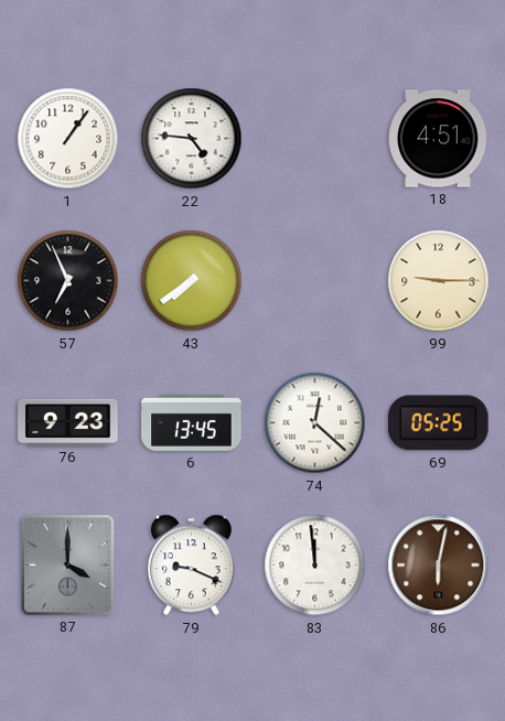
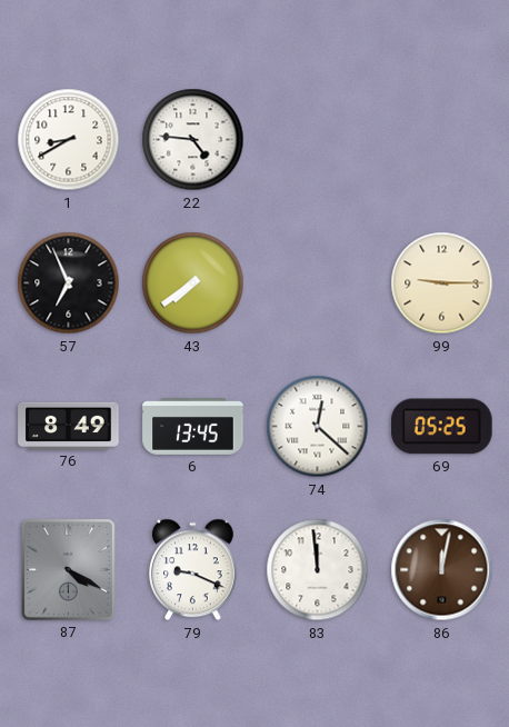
1: 1:06 -> 8:40
18: 4:51 -> none
76: 9:23 -> 8:49
87: 4:00 -> 4:20
86: 6:02 -> 12:02
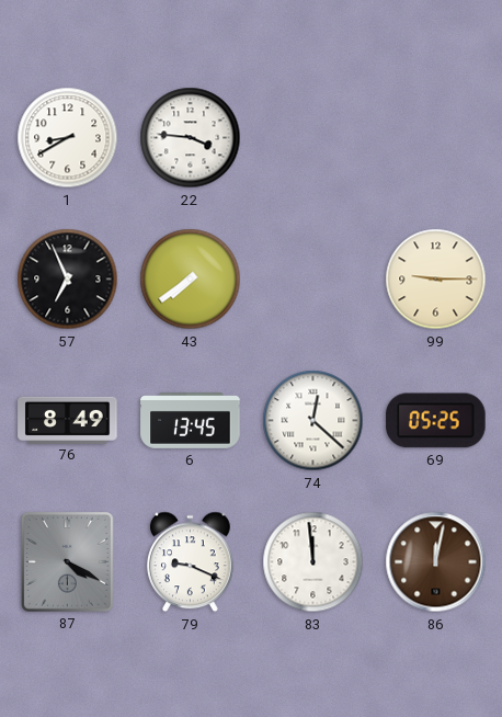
22: 4:46 -> 3:46
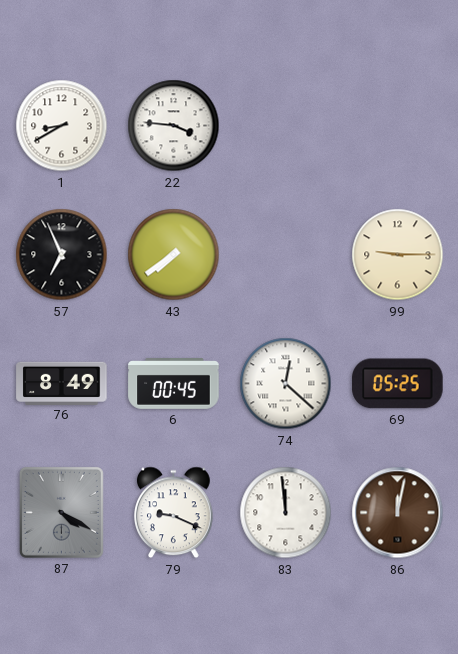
6: 13:45 -> 00:45
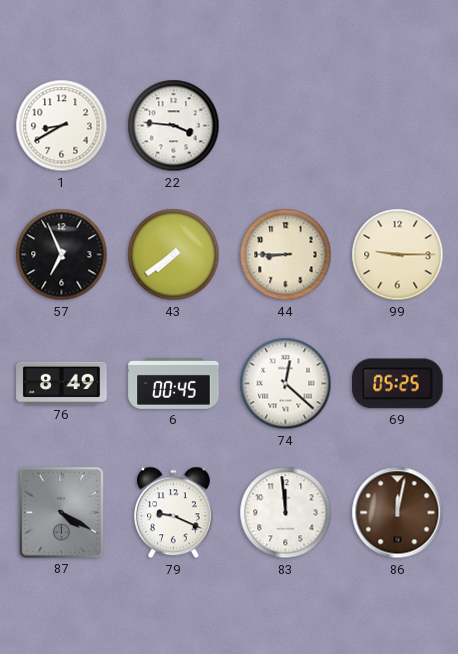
44: none -> 8:45
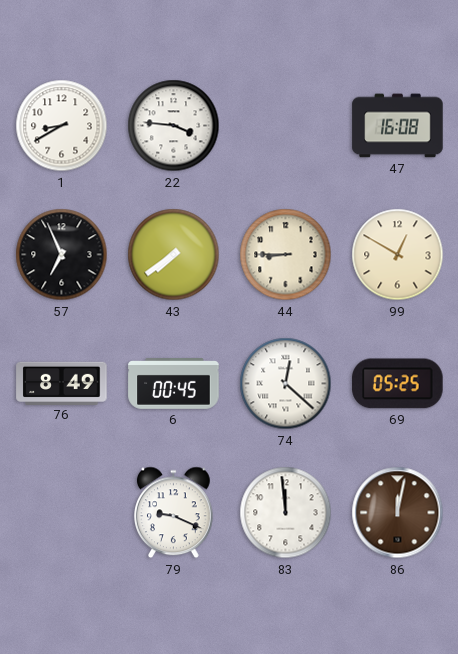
47: none -> 16:08
99: 9:15 -> 12:50
87: 4:20 -> none
